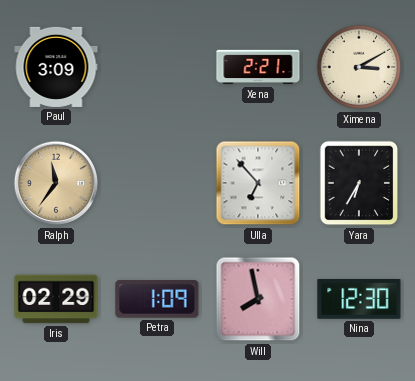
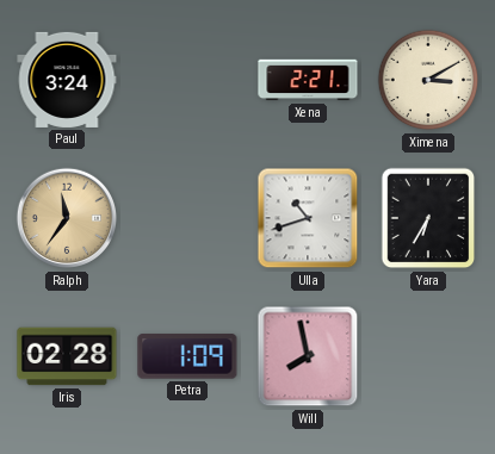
Paul: 3:09 -> 3:24
Ulla: 6:53 -> 10:42
Iris: 02:29 -> 02:28
Nina: 12:30 -> none
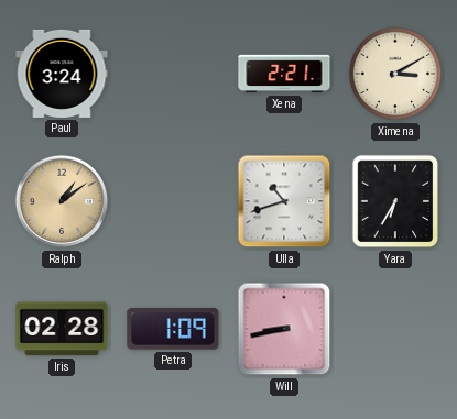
Ralph: 11:36 -> 1:09
Will: 7:58 -> 8:43
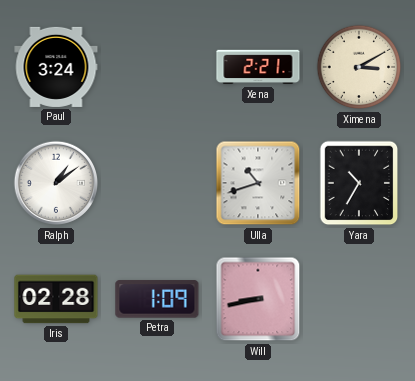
Ralph dial: champagne -> white
Yara: 6:35 -> 10:35
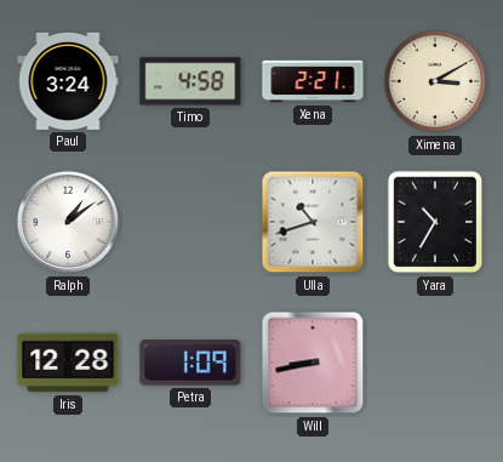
Timo: none -> 4:58
Iris: 02:28 -> 12:28
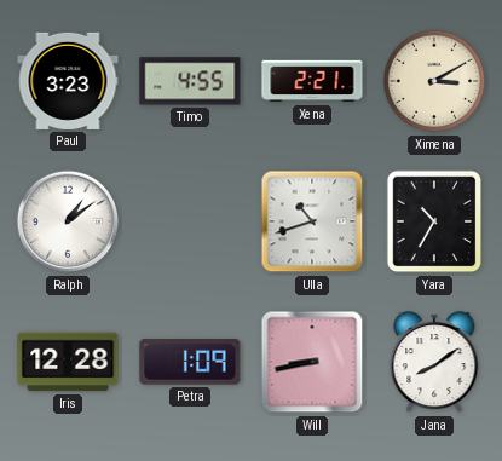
Paul: 3:24 -> 3:23
Timo: 4:58 -> 4:55
Jana: none -> 8:09
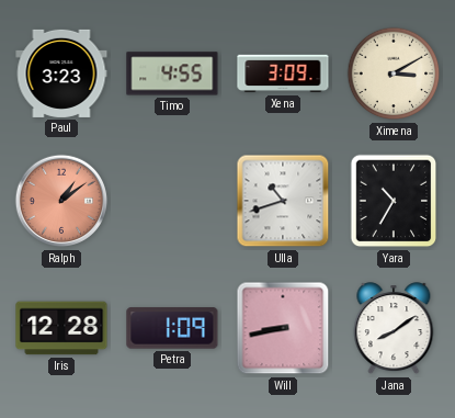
Xena: 2:21 -> 3:09
Ralph dial: white -> salmon
